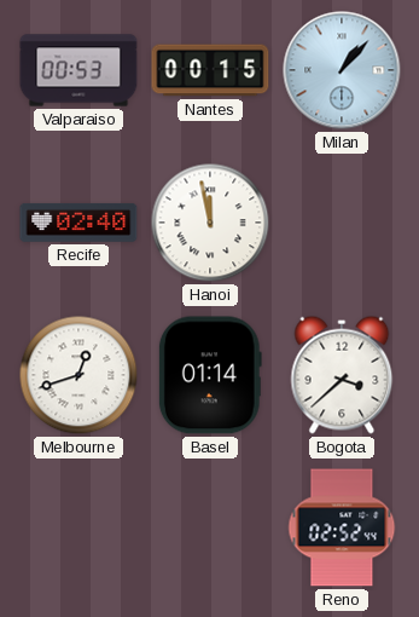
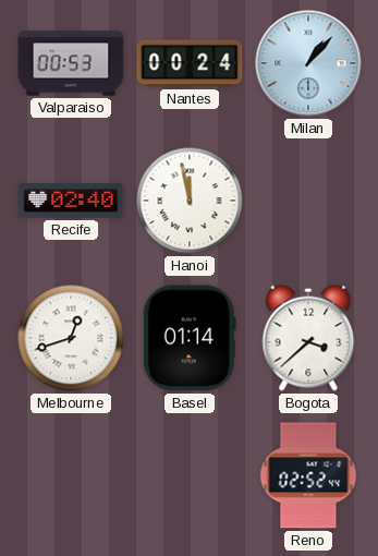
Nantes: 00:15 -> 00:24
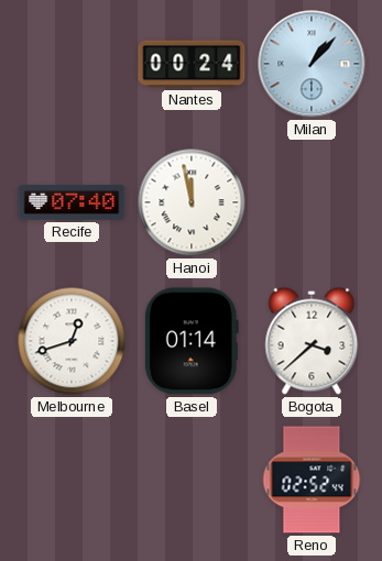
Valparaiso: 00:53 -> none
Recife: 02:40 -> 07:40
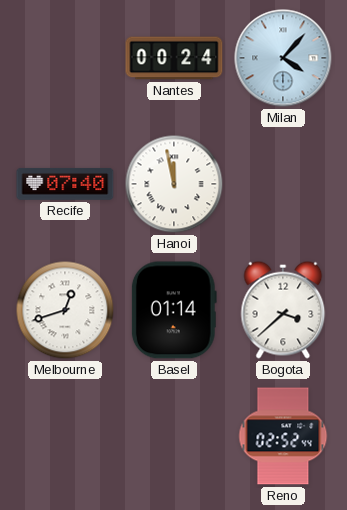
Milan: 1:07 -> 4:07
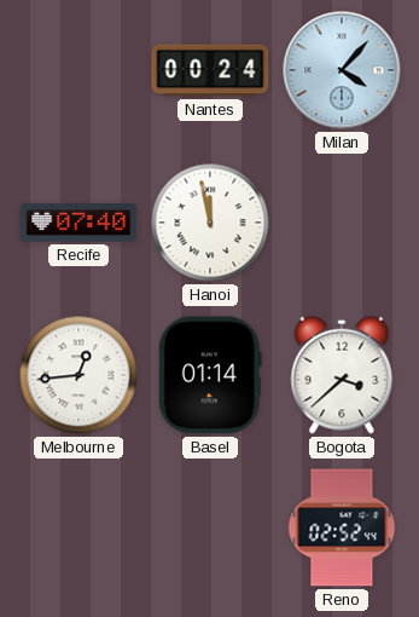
Melbourne: 12:42 -> 12:44
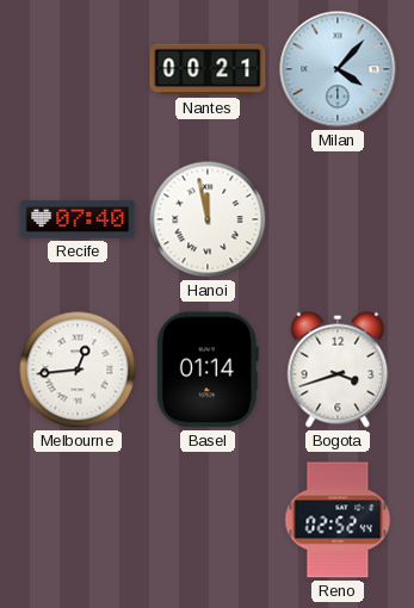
Nantes: 00:24 -> 00:21
Bogota: 3:38 -> 3:42
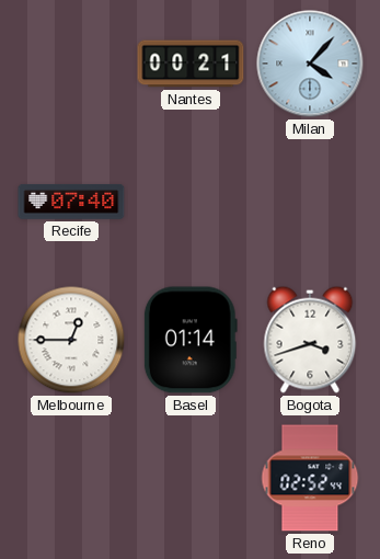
Hanoi: 11:58 -> none
Melbourne: 12:44 -> 12:45
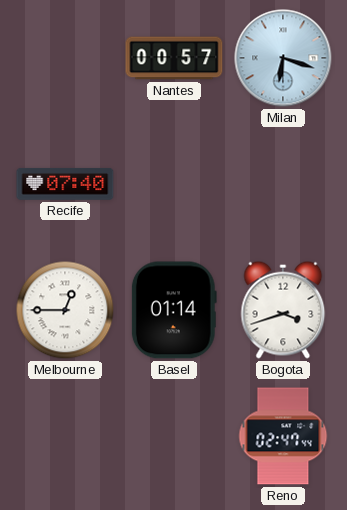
Nantes: 00:21 -> 00:57
Milan: 4:07 -> 6:18
Reno: 02:52 -> 02:47
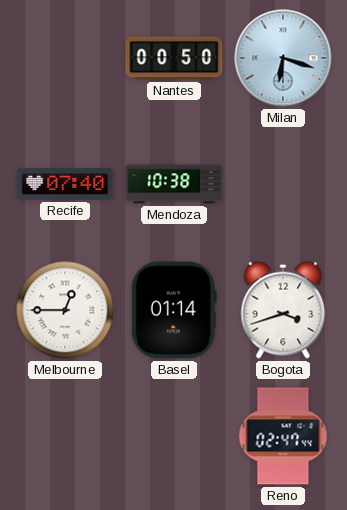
Nantes: 00:57 -> 00:50
Mendoza: none -> 10:38
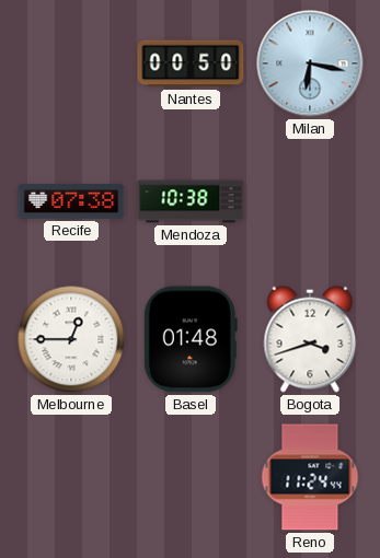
Milan: 6:18 -> 6:17
Recife: 07:40 -> 07:38
Basel: 01:14 -> 01:48
Reno: 02:47 -> 11:24
